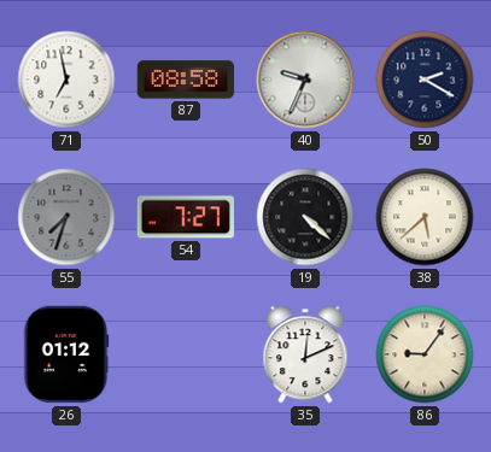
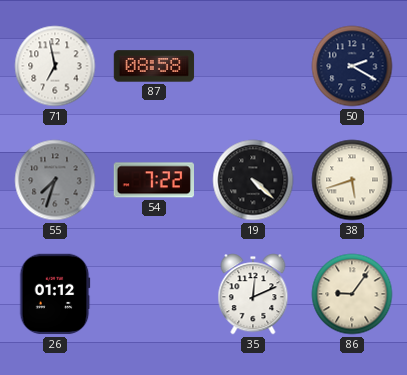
40: 9:34 -> none
54: 7:27 -> 7:22
38: 5:38 -> 5:42
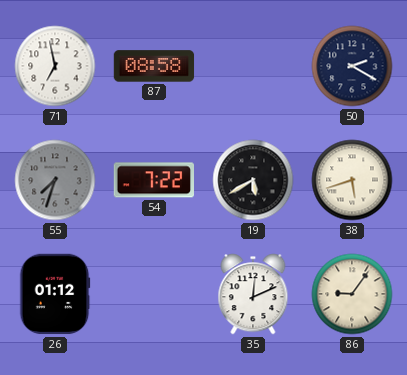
19: 4:22 -> 5:40
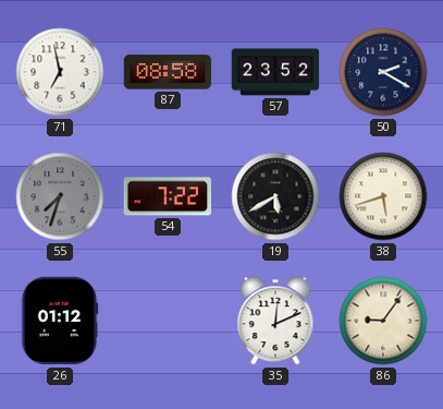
57: none -> 23:52
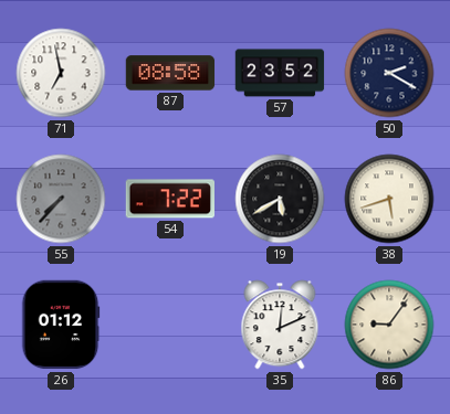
55: 7:33 -> 7:37
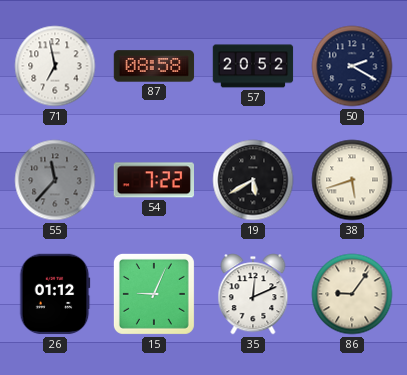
57: 23:52 -> 20:52
55: 7:37 -> 11:37
15: none -> 9:04
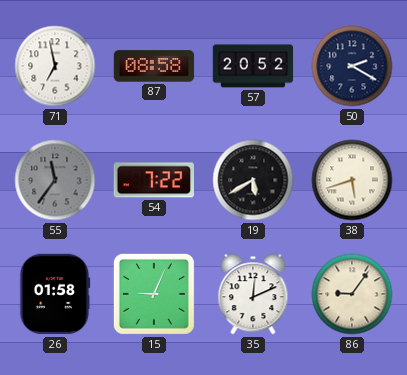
55: 11:37 -> 11:36
26: 01:12 -> 01:58
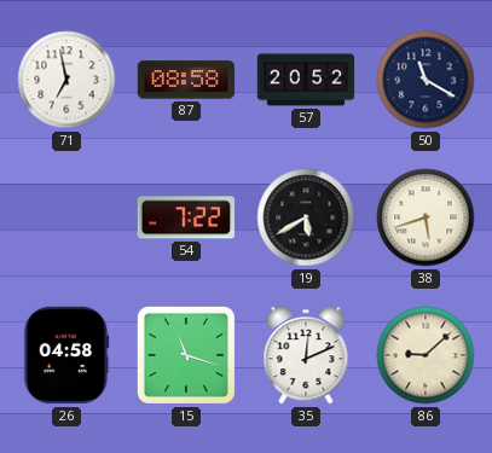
50: 2:20 -> 11:20
55: 11:36 -> none
26: 01:58 -> 04:58
15: 9:04 -> 11:18
86: 9:06 -> 9:08
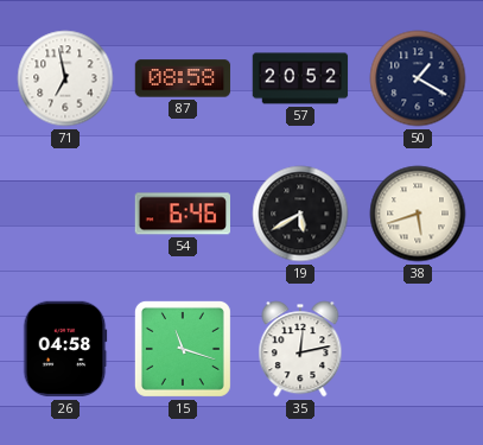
50: 11:20 -> 1:20
54: 7:22 -> 6:46
35: 12:11 -> 12:13
86: 9:08 -> none
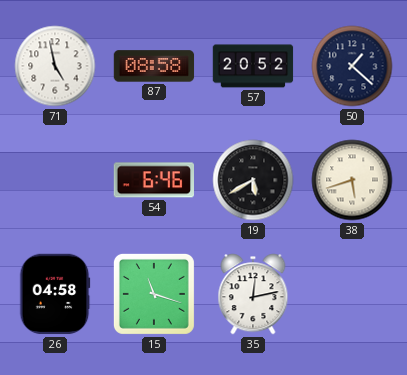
71: 6:58 -> 4:58
50: 1:20 -> 1:22
